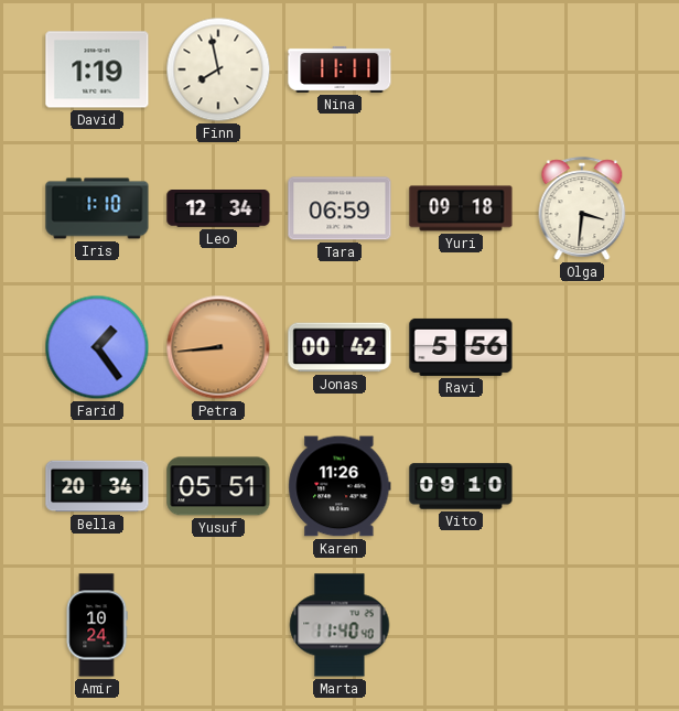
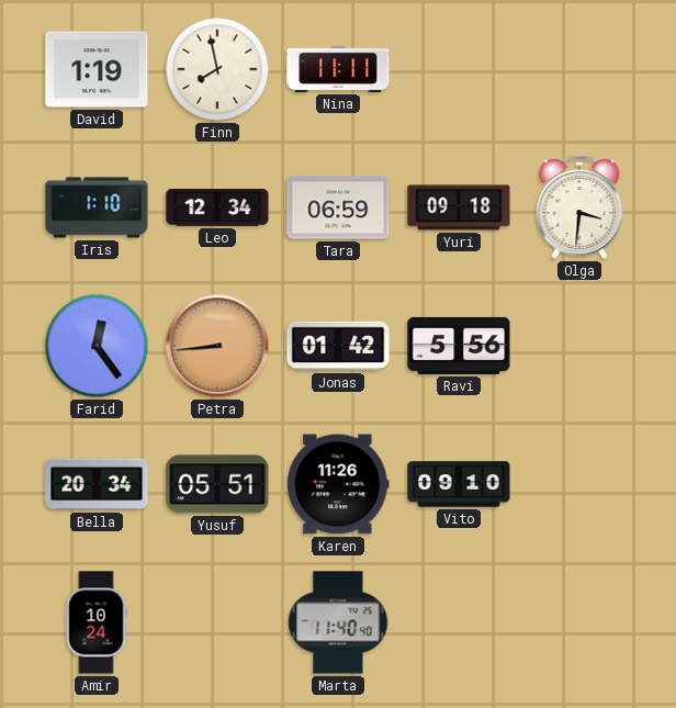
Farid: 1:24 -> 12:24
Jonas: 00:42 -> 01:42
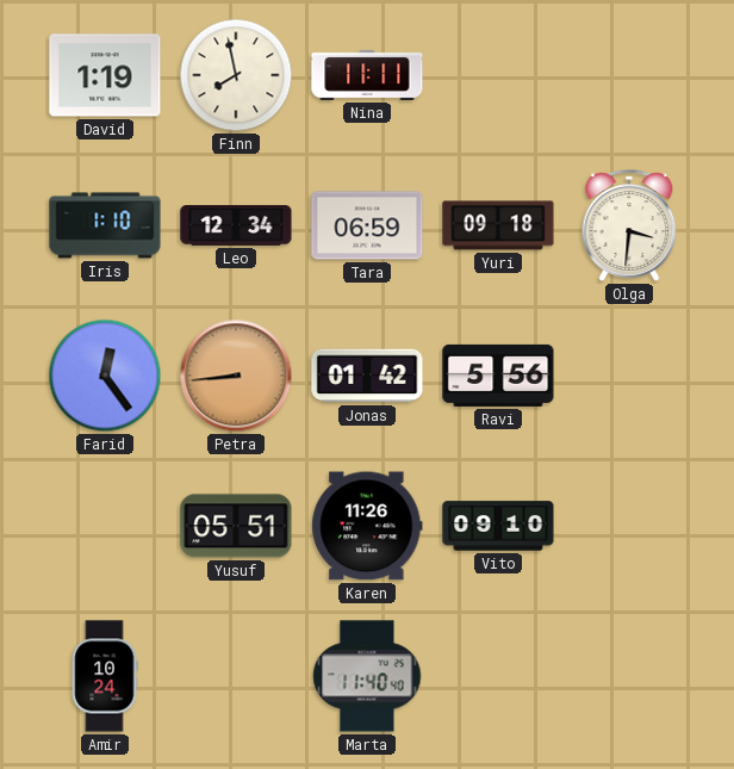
Bella: 20:34 -> none
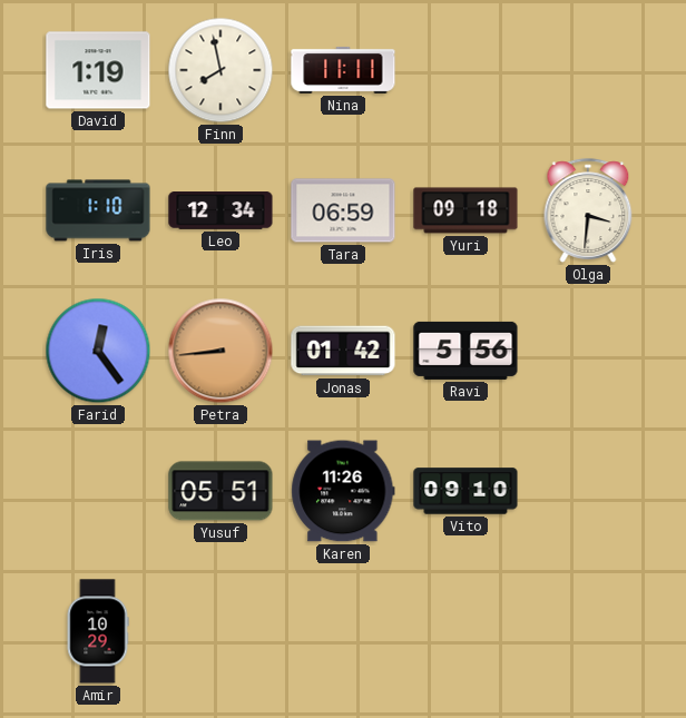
Amir: 10:24 -> 10:29
Marta: 11:40 -> none
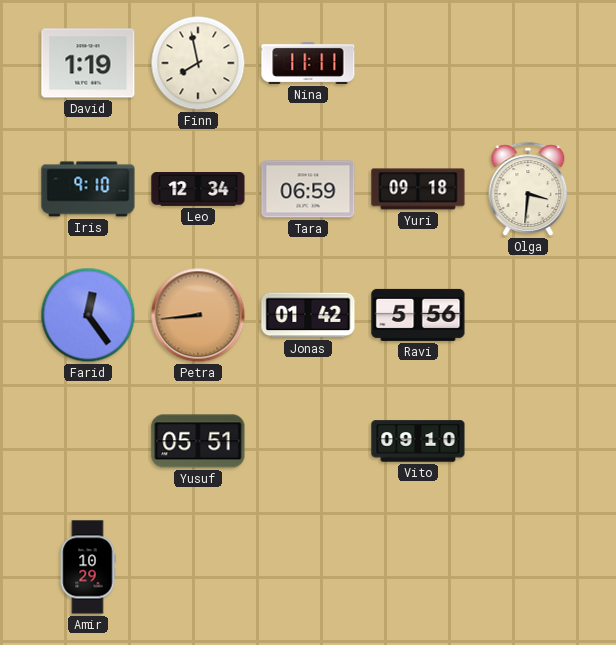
Iris: 1:10 -> 9:10
Karen: 11:26 -> none
